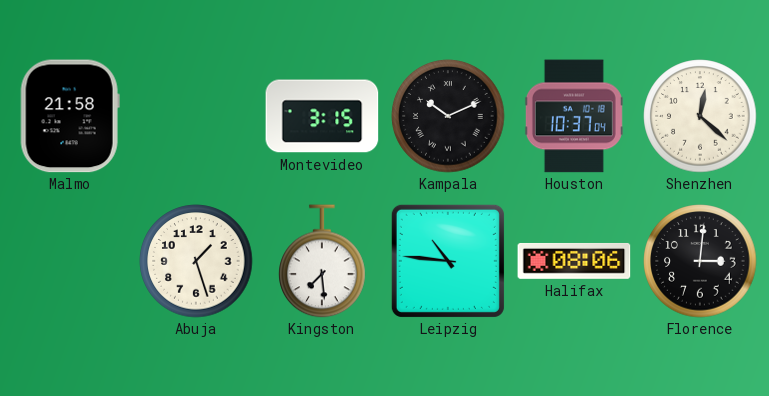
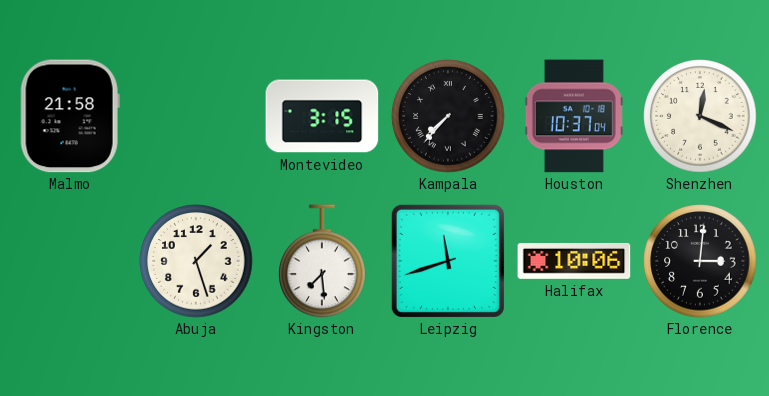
Kampala: 10:11 -> 7:37
Shenzhen: 12:22 -> 12:19
Leipzig: 10:46 -> 11:42
Halifax: 08:06 -> 10:06
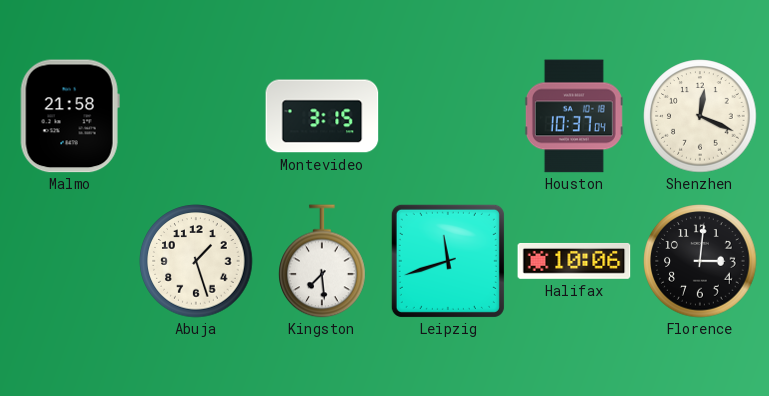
Kampala: 7:37 -> none
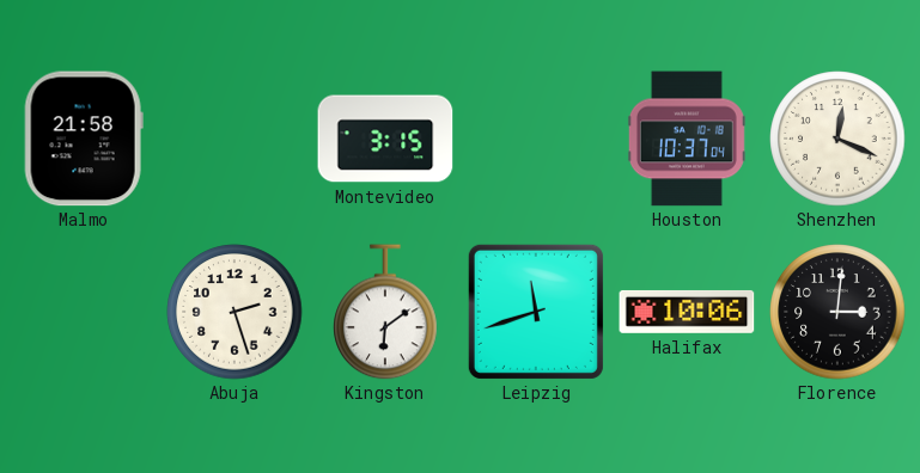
Abuja: 1:27 -> 2:27
Kingston: 7:29 -> 6:09
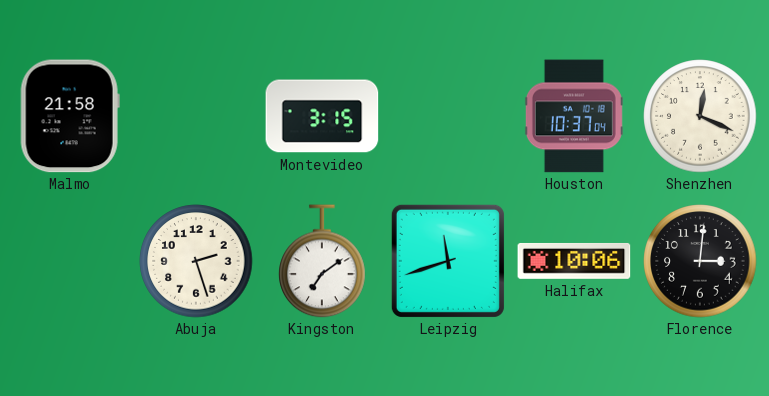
Kingston: 6:09 -> 7:09
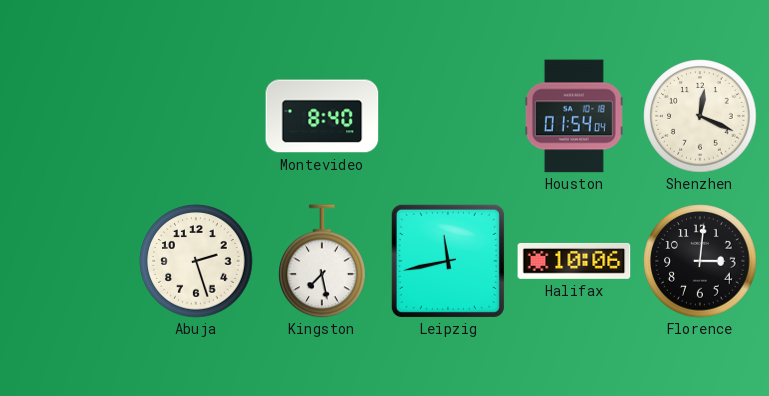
Malmo: 21:58 -> none
Montevideo: 3:15 -> 8:40
Houston: 10:37 -> 01:54
Kingston: 7:09 -> 7:28
Leipzig: 11:42 -> 11:43
